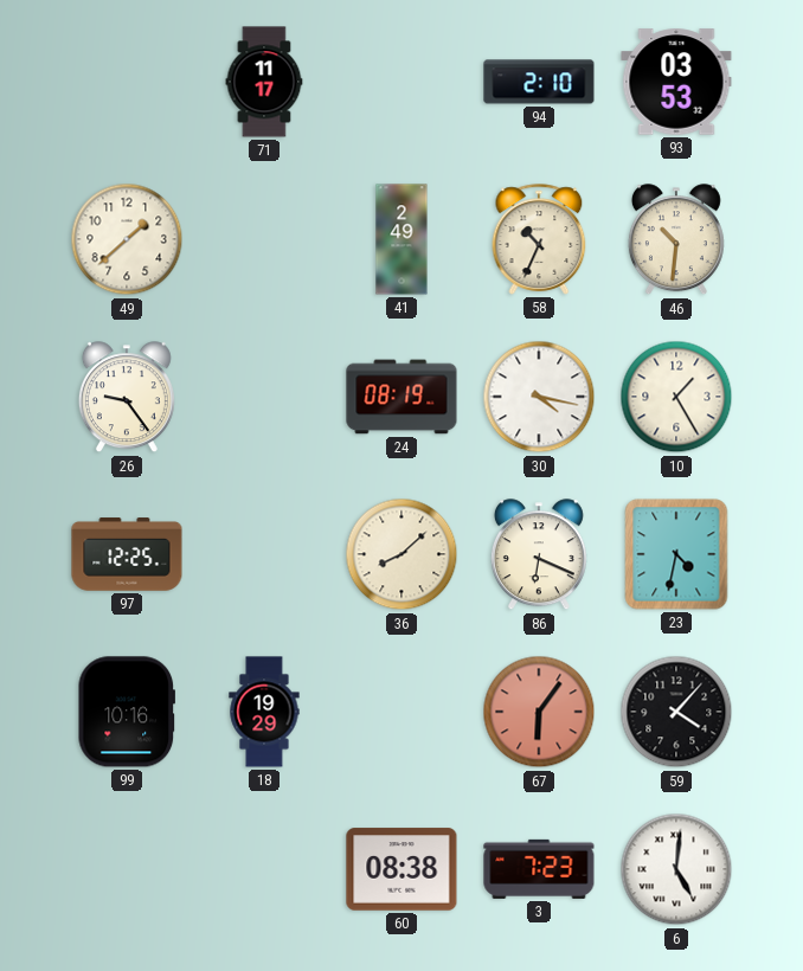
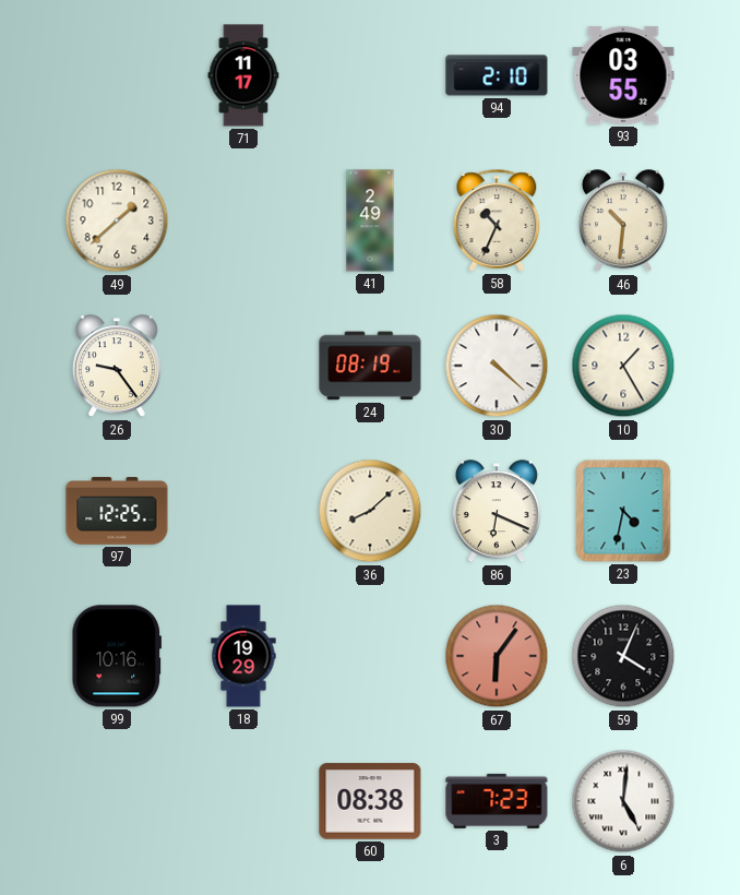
93: 03:53 -> 03:55
30: 4:17 -> 4:22
59: 4:07 -> 4:04
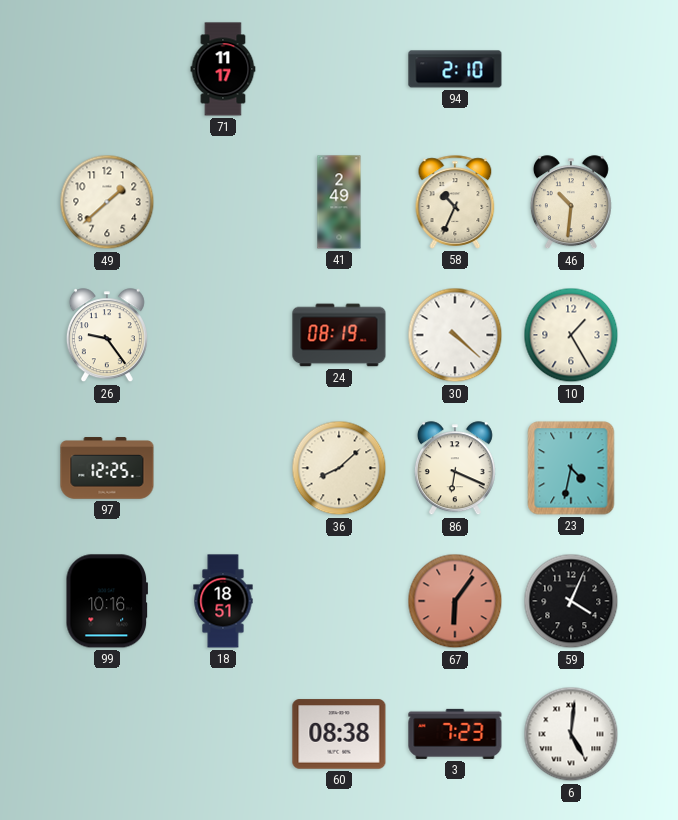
93: 03:55 -> none
18: 19:29 -> 18:51
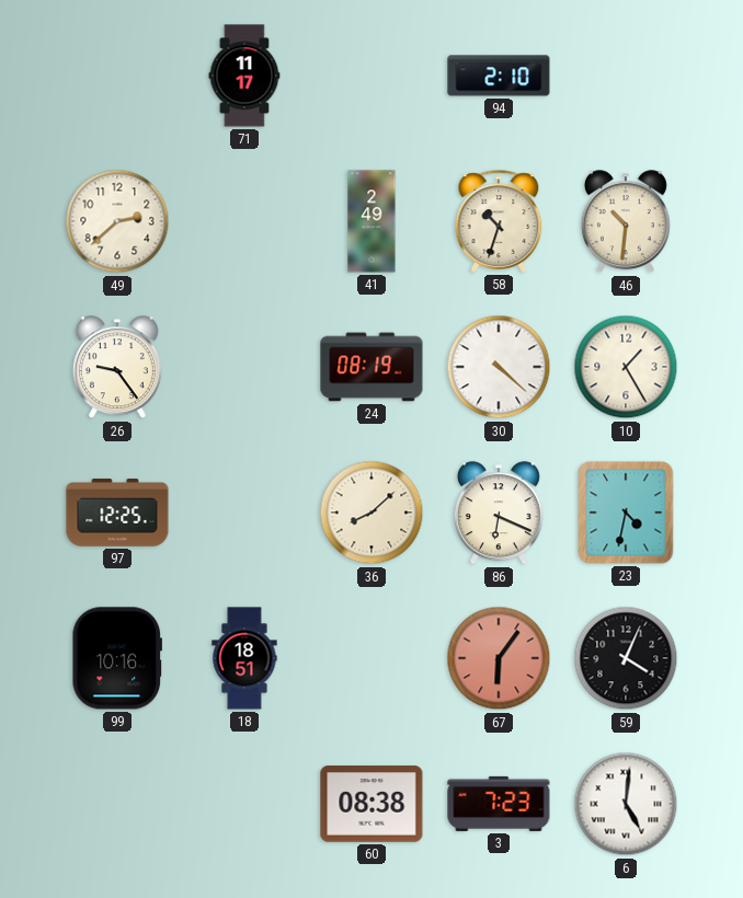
49: 1:38 -> 2:38
58: 10:34 -> 10:33
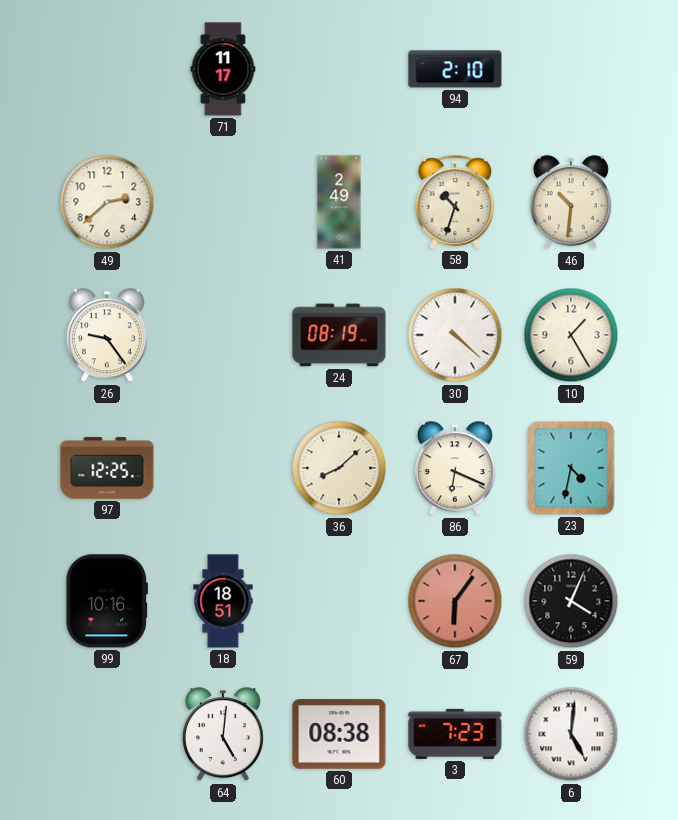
64: none -> 5:01
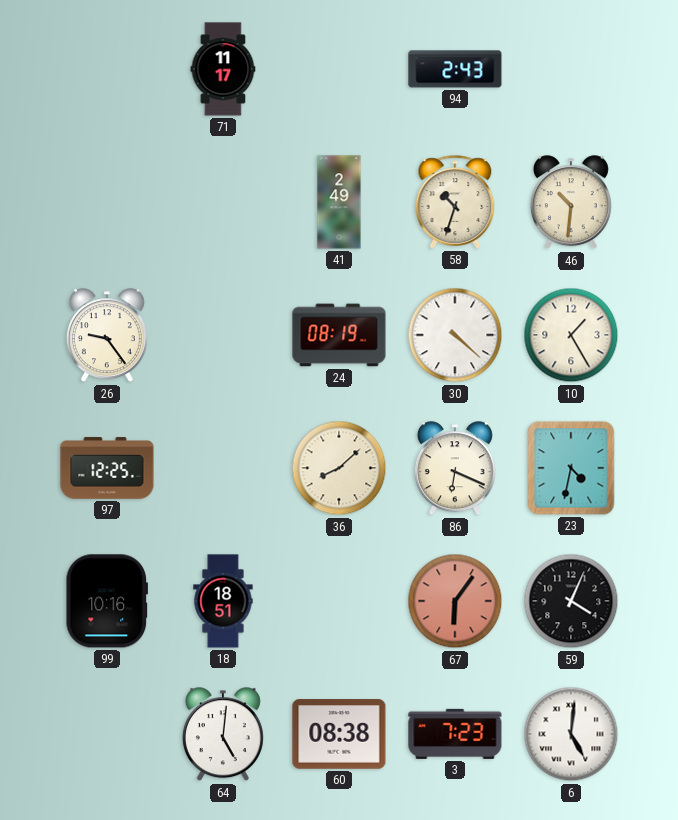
94: 2:10 -> 2:43
49: 2:38 -> none
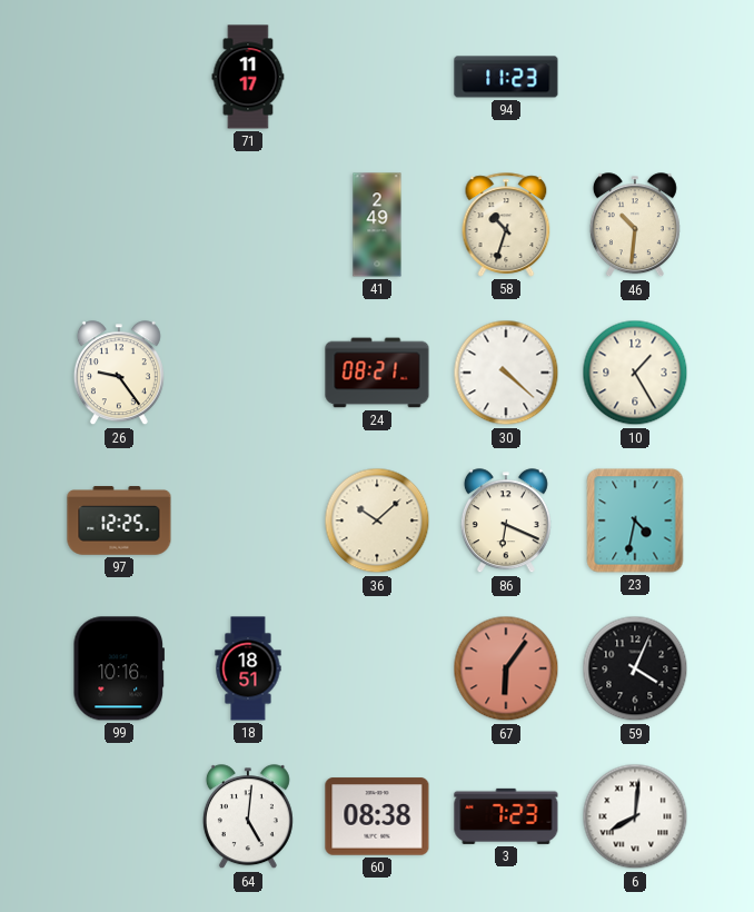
94: 2:43 -> 11:23
24: 08:19 -> 08:21
36: 8:08 -> 10:08
6: 5:01 -> 8:01
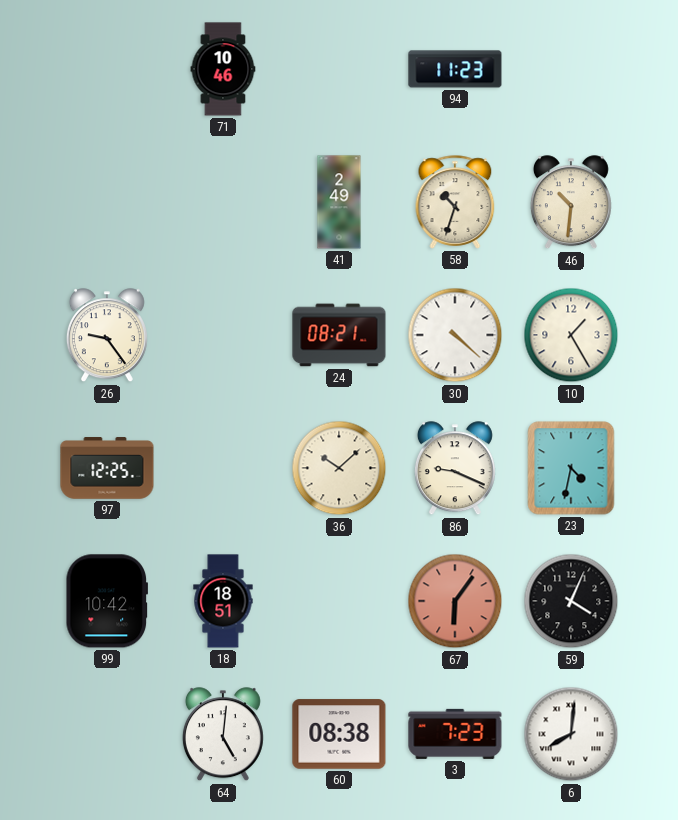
71: 11:17 -> 10:46
86: 6:19 -> 9:19
99: 10:16 -> 10:42
